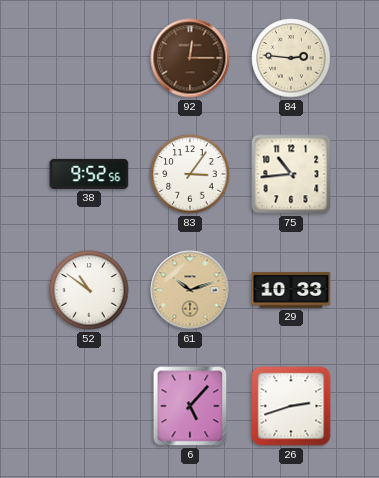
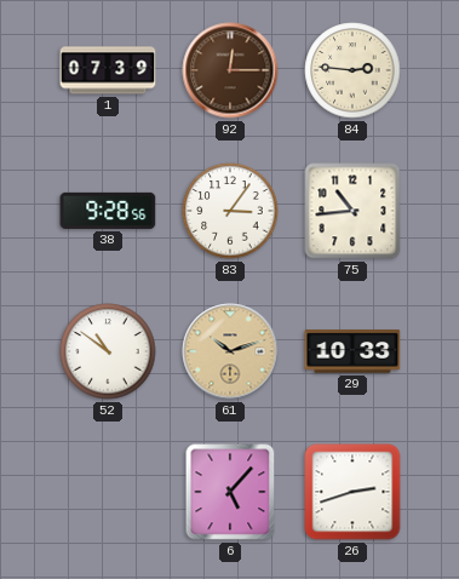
1: none -> 07:39
38: 9:52 -> 9:28
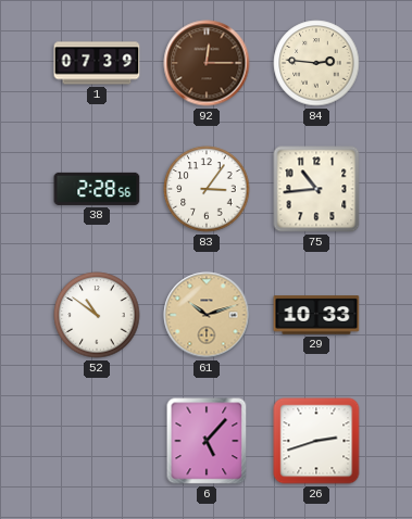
38: 9:28 -> 2:28
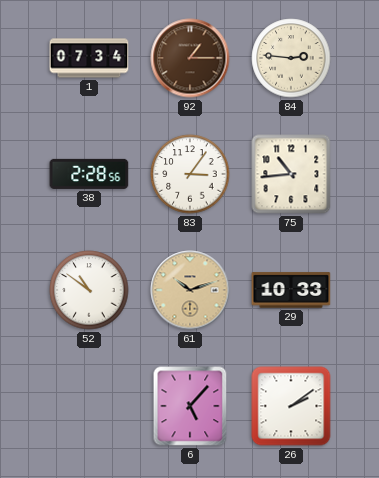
1: 07:39 -> 07:34
92: 12:15 -> 1:15
26: 2:42 -> 2:09
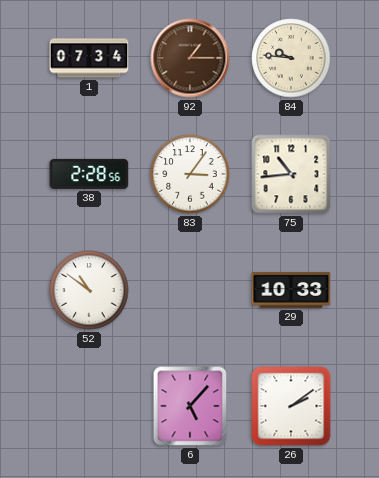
84: 2:46 -> 9:46
61: 10:12 -> none
